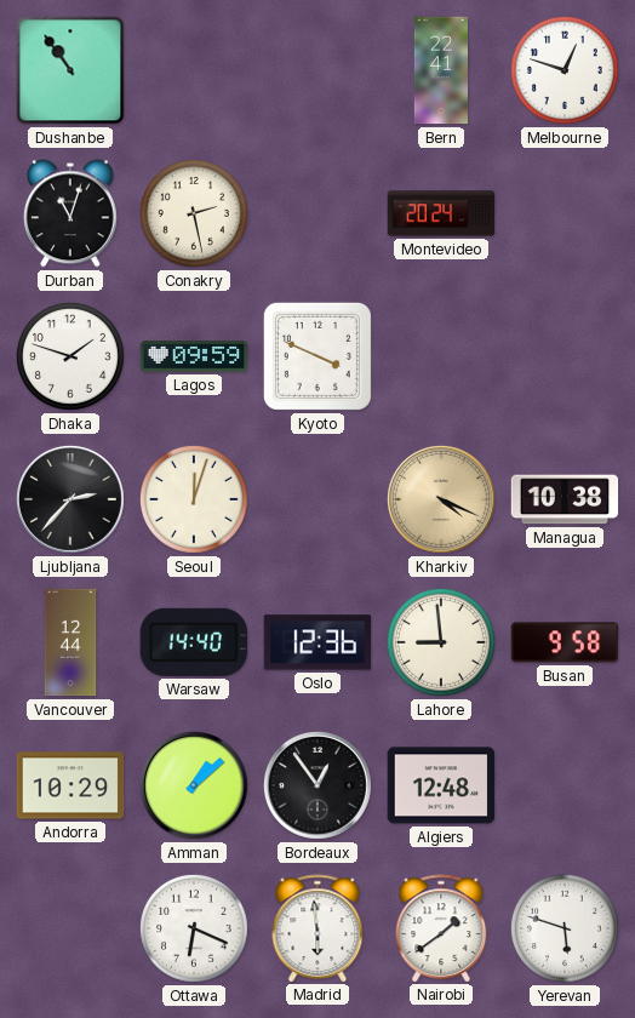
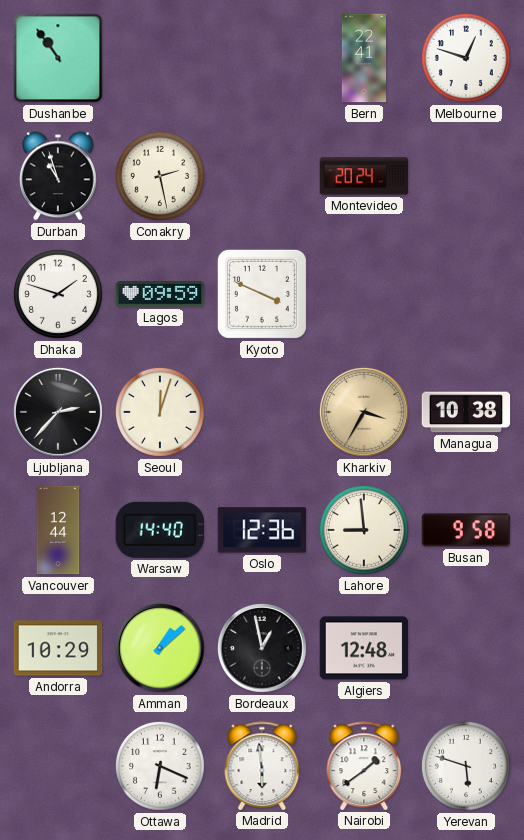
Durban: 11:03 -> 10:57
Kharkiv: 4:19 -> 3:35
Bordeaux: 12:54 -> 12:58
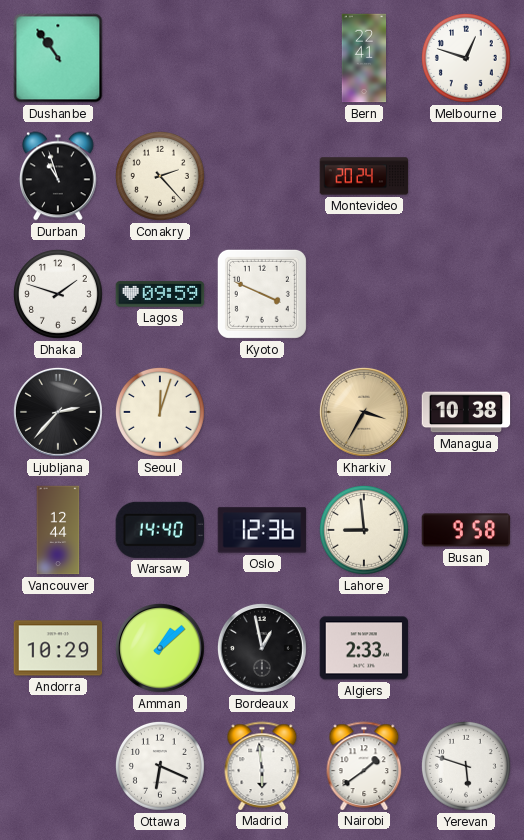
Conakry: 2:28 -> 2:23
Algiers: 12:48 -> 2:33
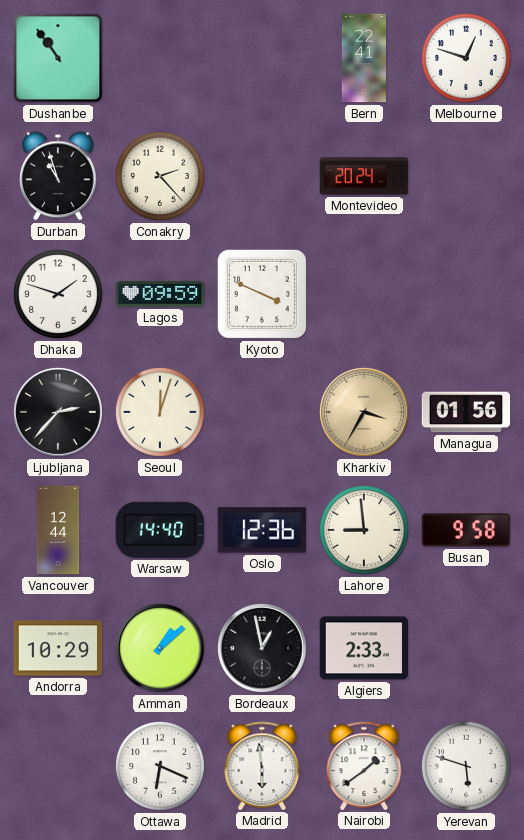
Managua: 10:38 -> 01:56
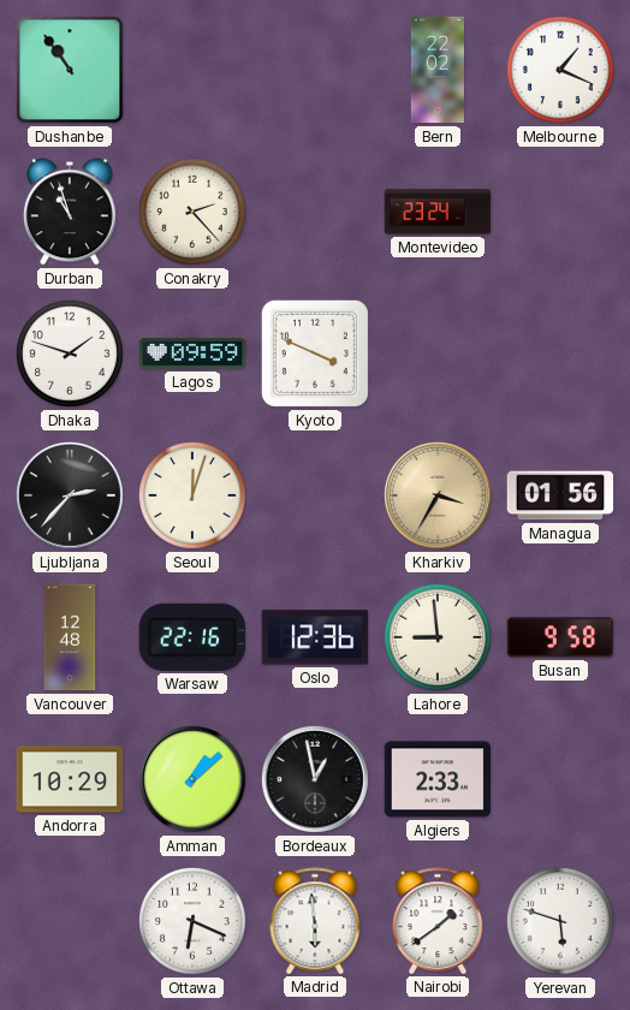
Bern: 22:41 -> 22:02
Melbourne: 12:48 -> 1:19
Montevideo: 20:24 -> 23:24
Vancouver: 12:44 -> 12:48
Warsaw: 14:40 -> 22:16
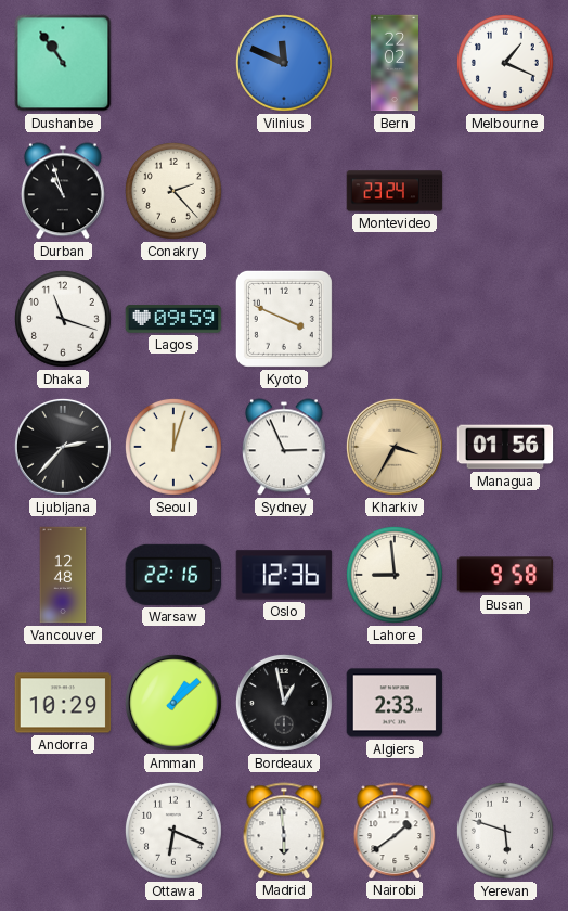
Vilnius: none -> 11:49
Dhaka: 1:48 -> 11:18
Sydney: none -> 2:56
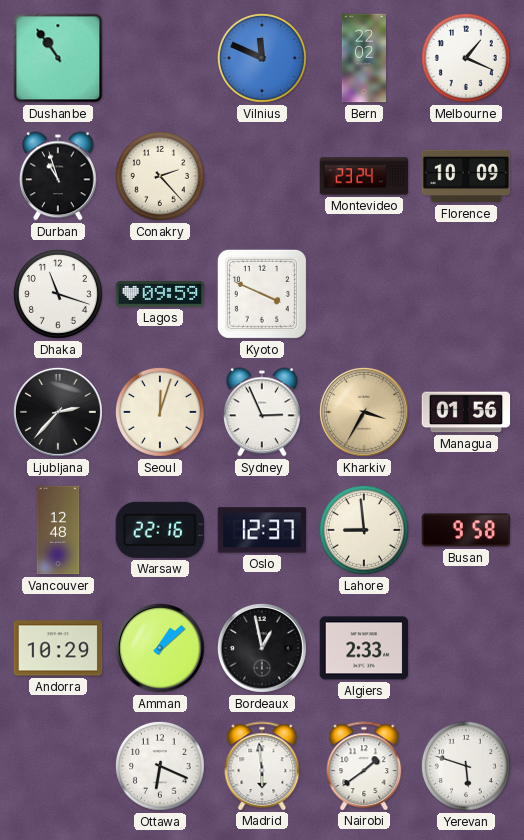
Florence: none -> 10:09
Oslo: 12:36 -> 12:37
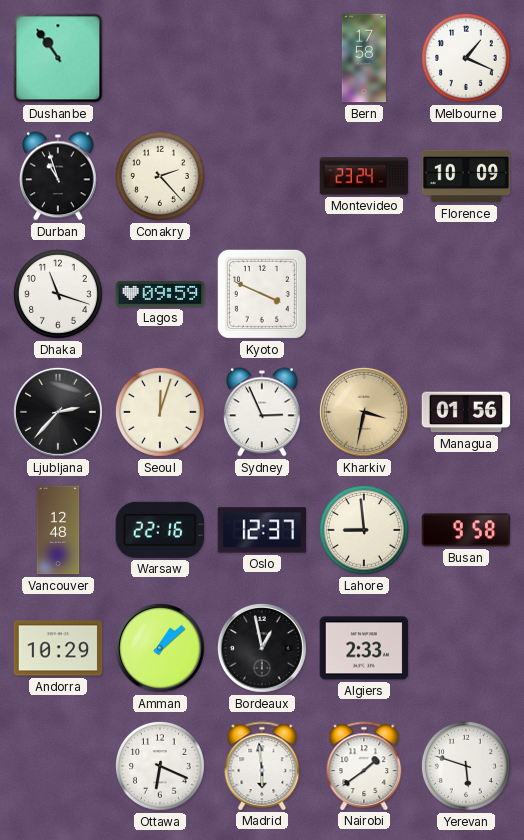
Vilnius: 11:49 -> none
Bern: 22:02 -> 17:58
Kharkiv: 3:35 -> 3:32
